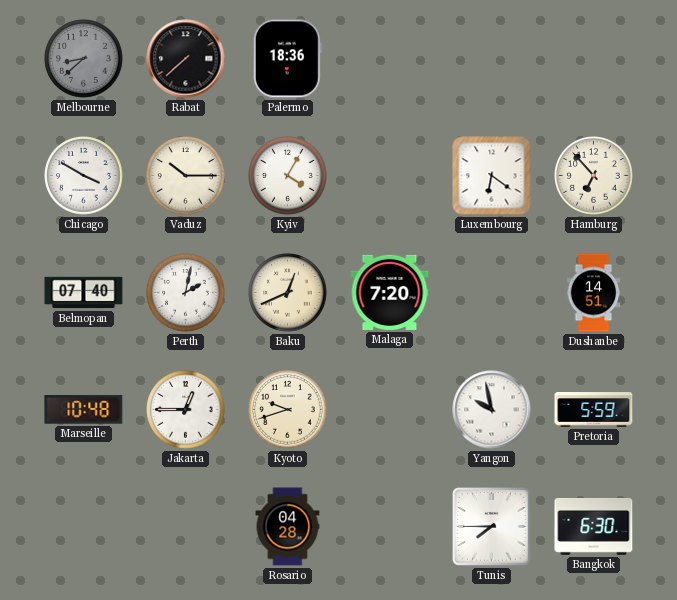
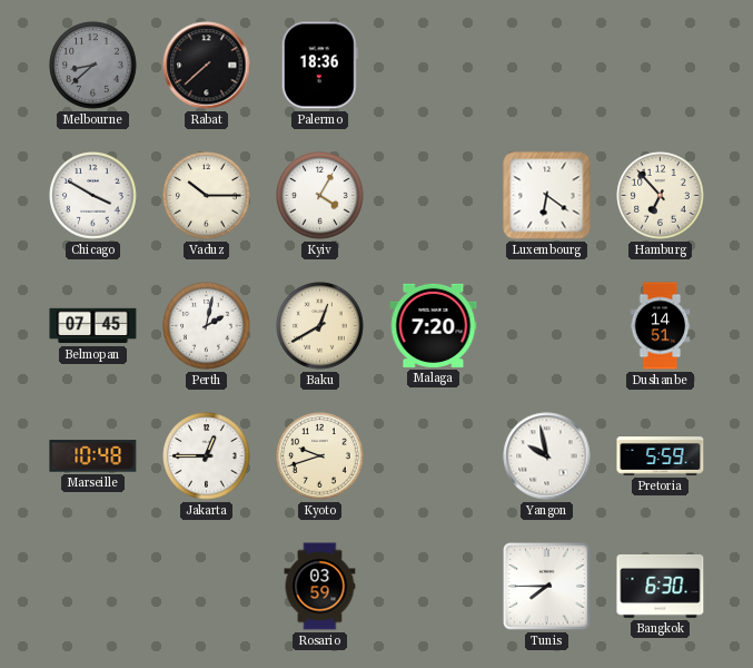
Belmopan: 07:40 -> 07:45
Baku: 12:41 -> 12:40
Rosario: 04:28 -> 03:59
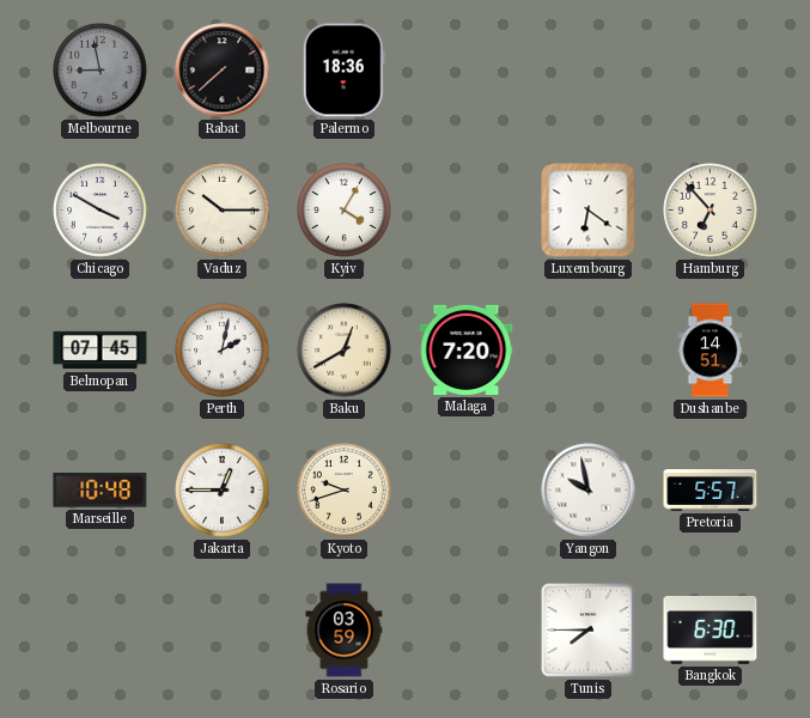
Melbourne: 8:38 -> 8:58
Pretoria: 5:59 -> 5:57
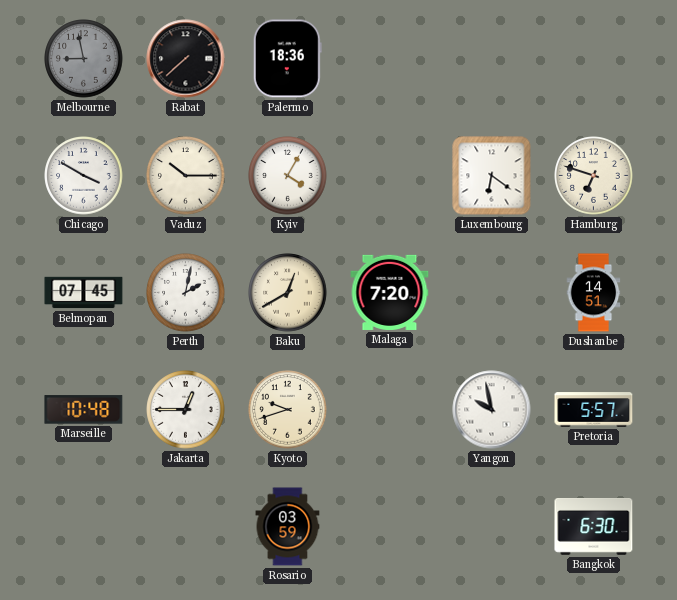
Hamburg: 6:53 -> 6:48
Tunis: 7:45 -> none
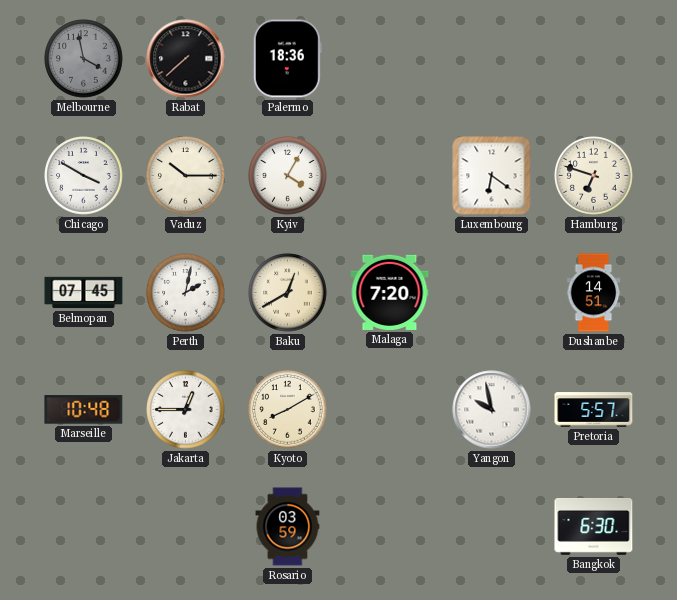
Melbourne: 8:58 -> 3:58
Kyoto: 9:42 -> 8:10
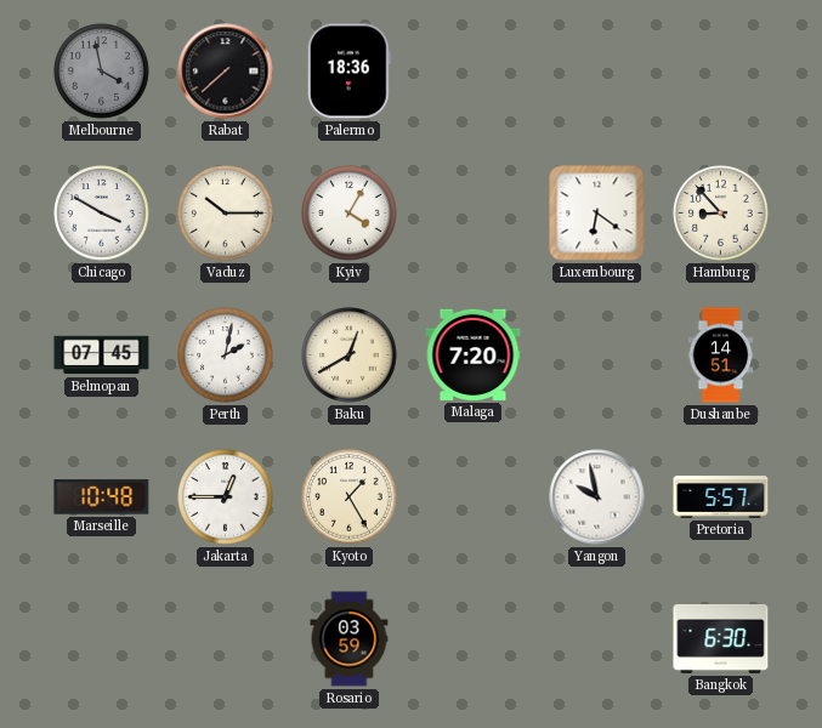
Hamburg: 6:48 -> 8:53
Kyoto: 8:10 -> 1:25
